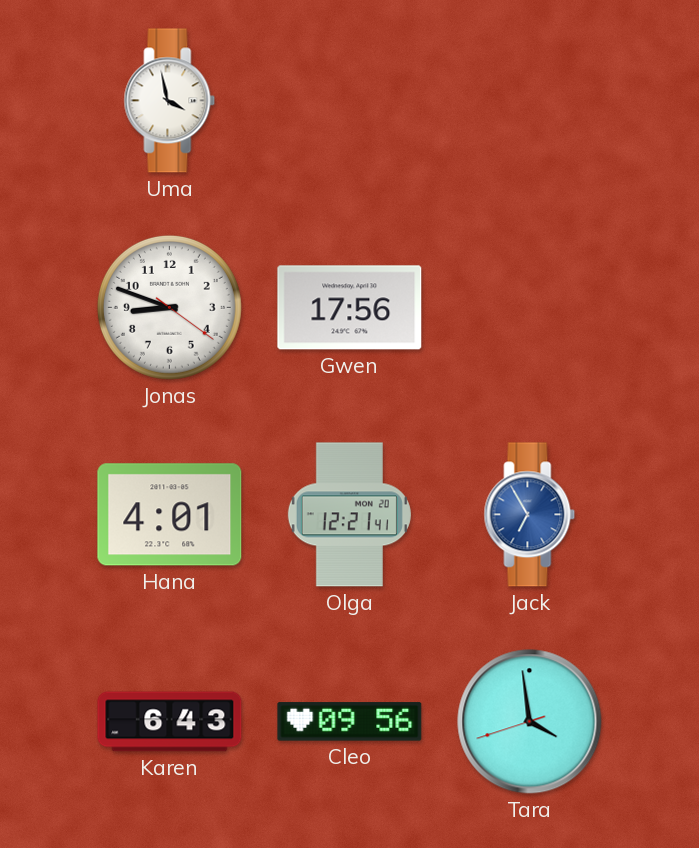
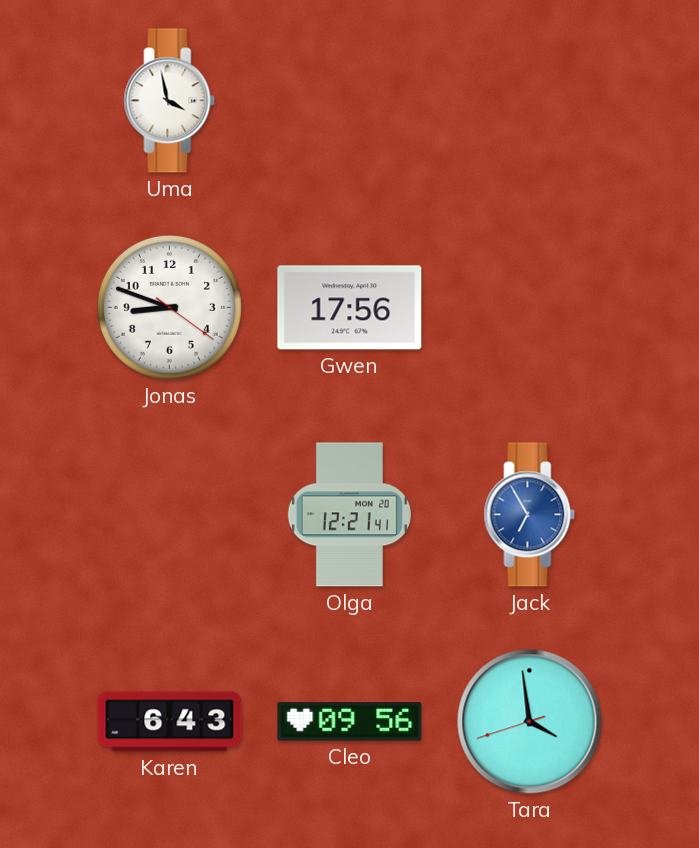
Hana: 4:01 -> none
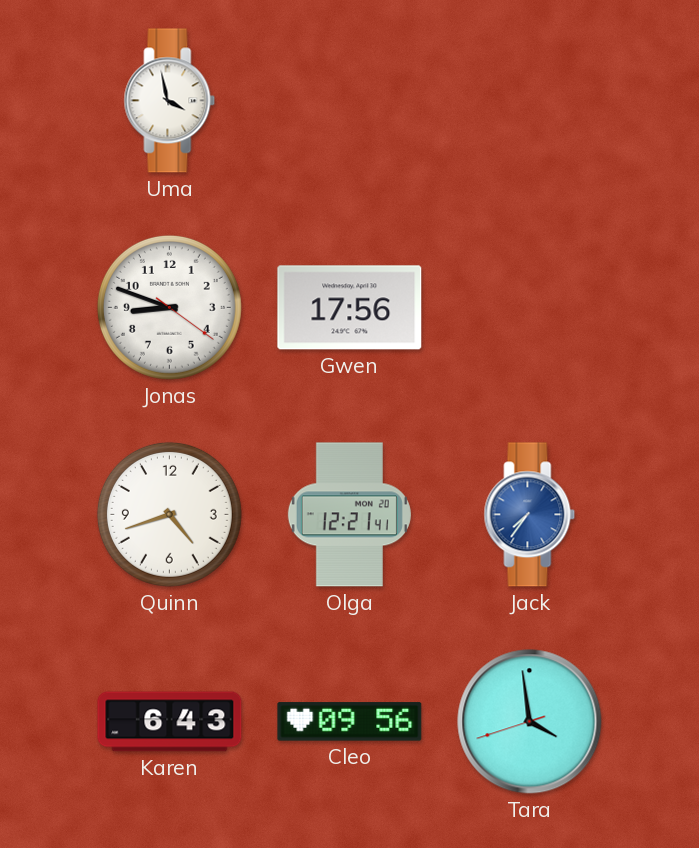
Quinn: none -> 4:42
Jack: 6:55 -> 7:36
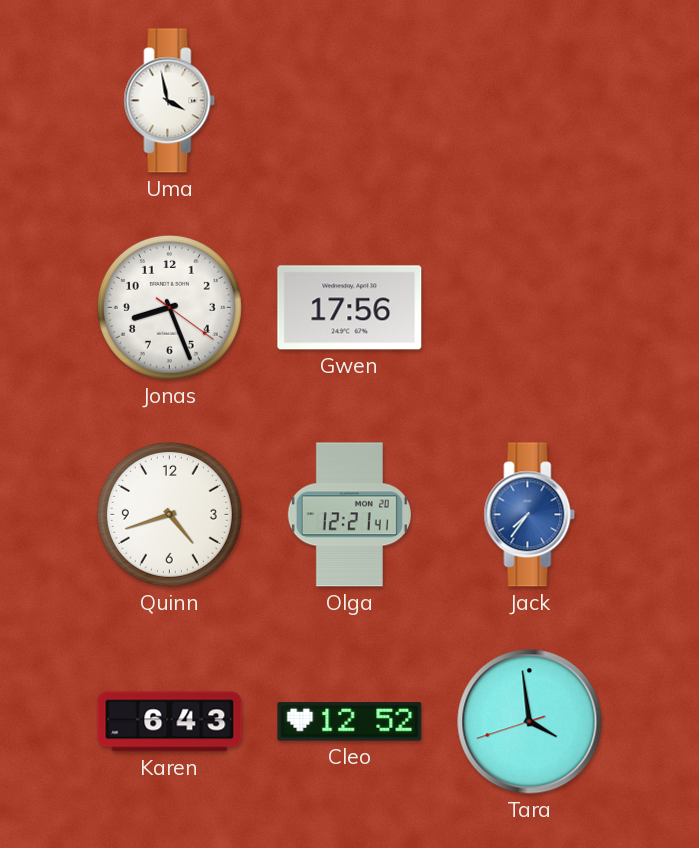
Jonas: 8:48 -> 8:26
Cleo: 09:56 -> 12:52
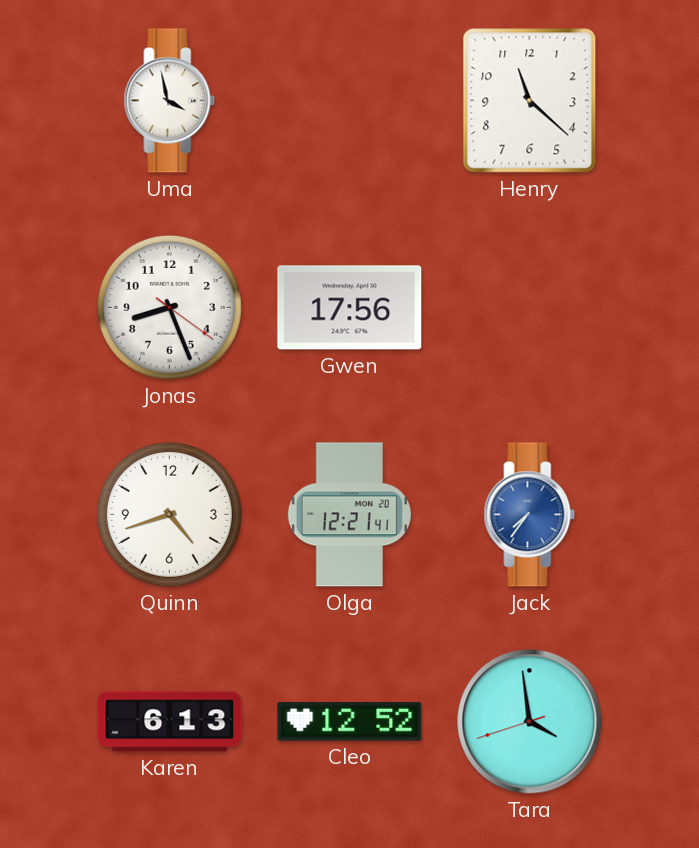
Henry: none -> 11:22
Karen: 6:43 -> 6:13
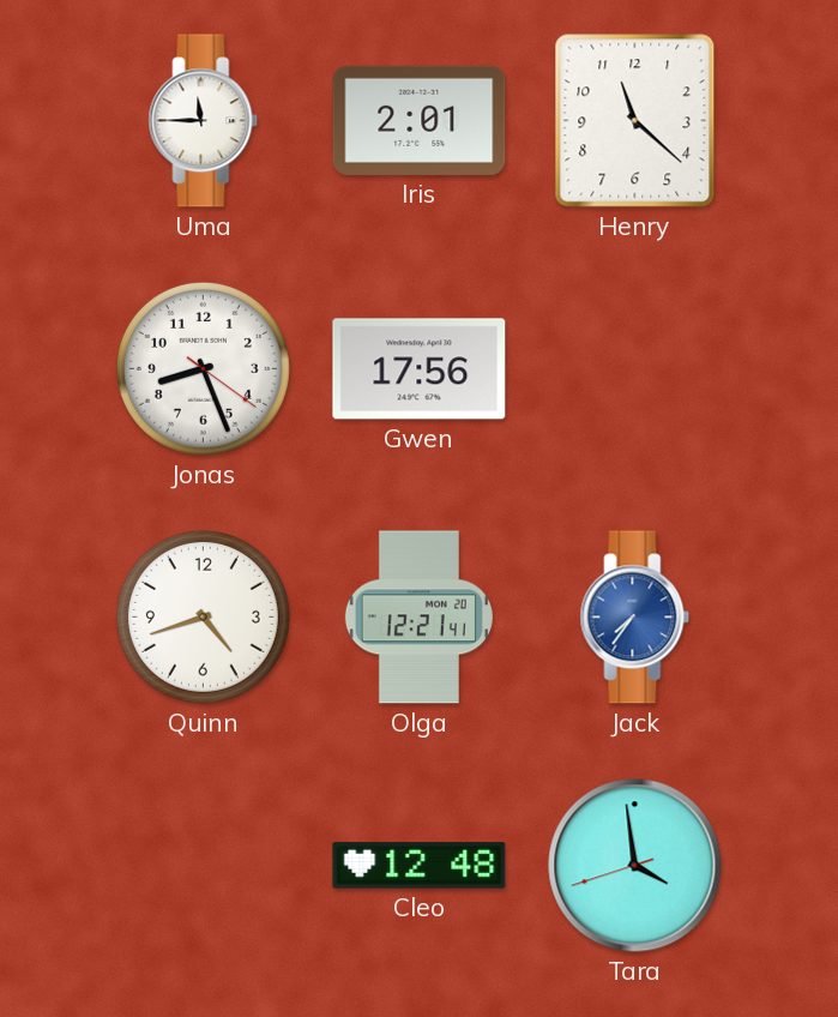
Uma: 3:58 -> 11:45
Iris: none -> 2:01
Karen: 6:13 -> none
Cleo: 12:52 -> 12:48
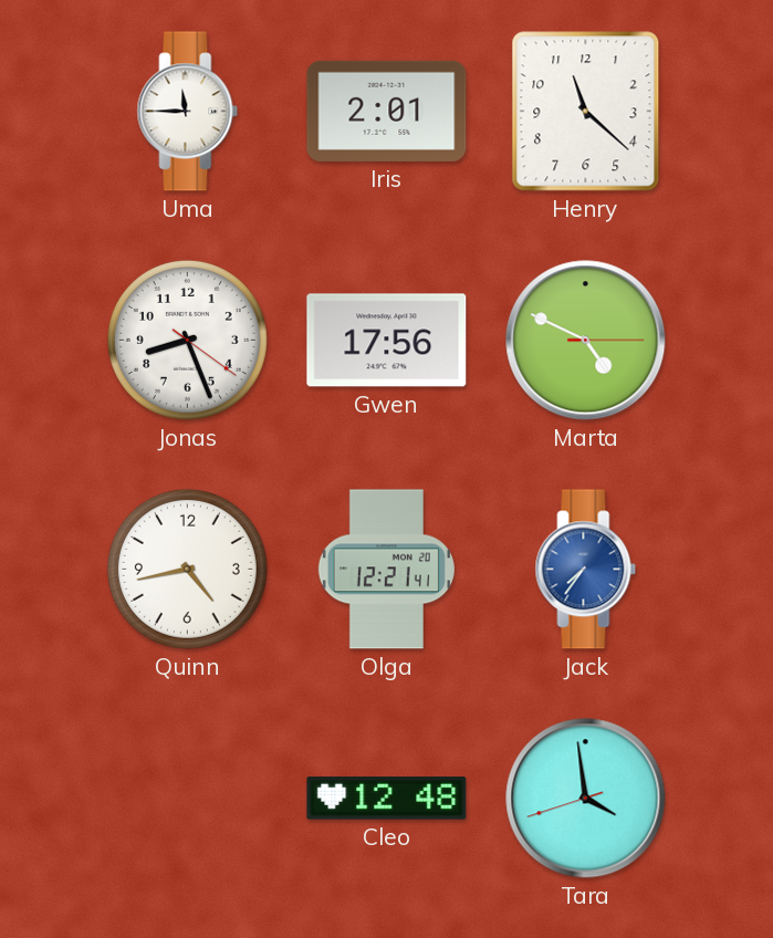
Marta: none -> 4:49
Quinn: 4:42 -> 4:43
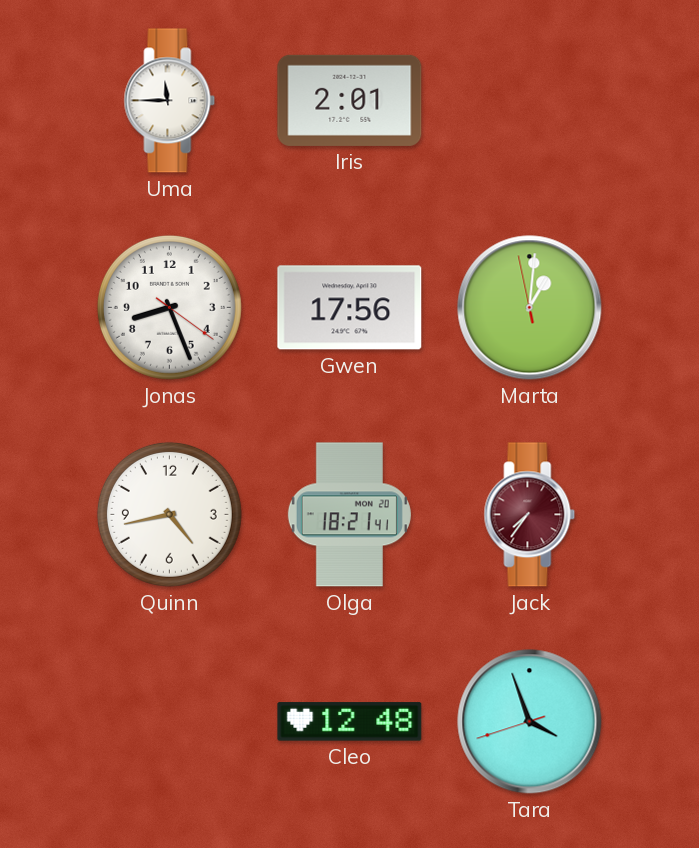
Henry: 11:22 -> none
Marta: 4:49 -> 1:00
Olga: 12:21 -> 18:21
Jack dial: blue -> burgundy
Tara: 3:58 -> 3:56
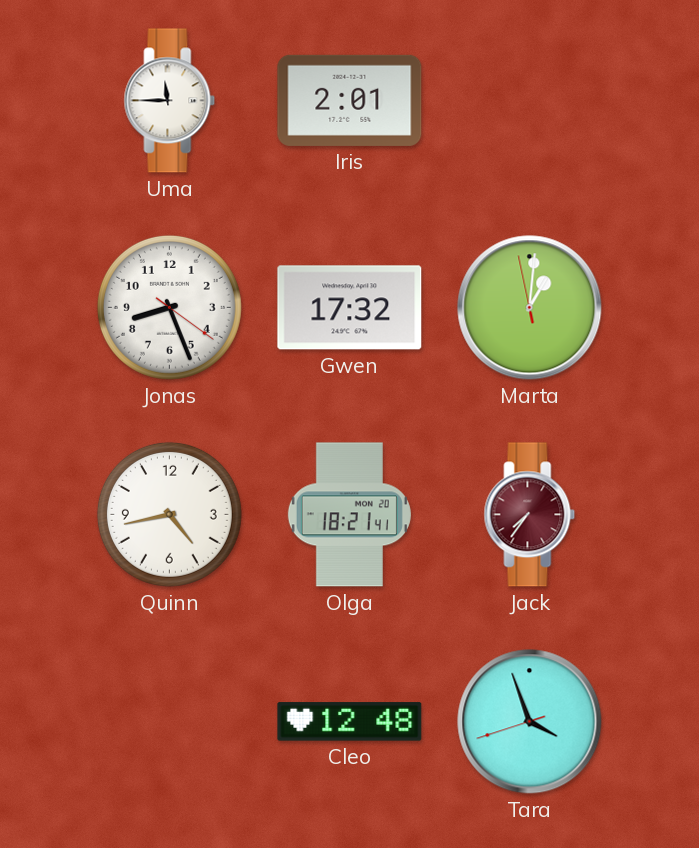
Gwen: 17:56 -> 17:32
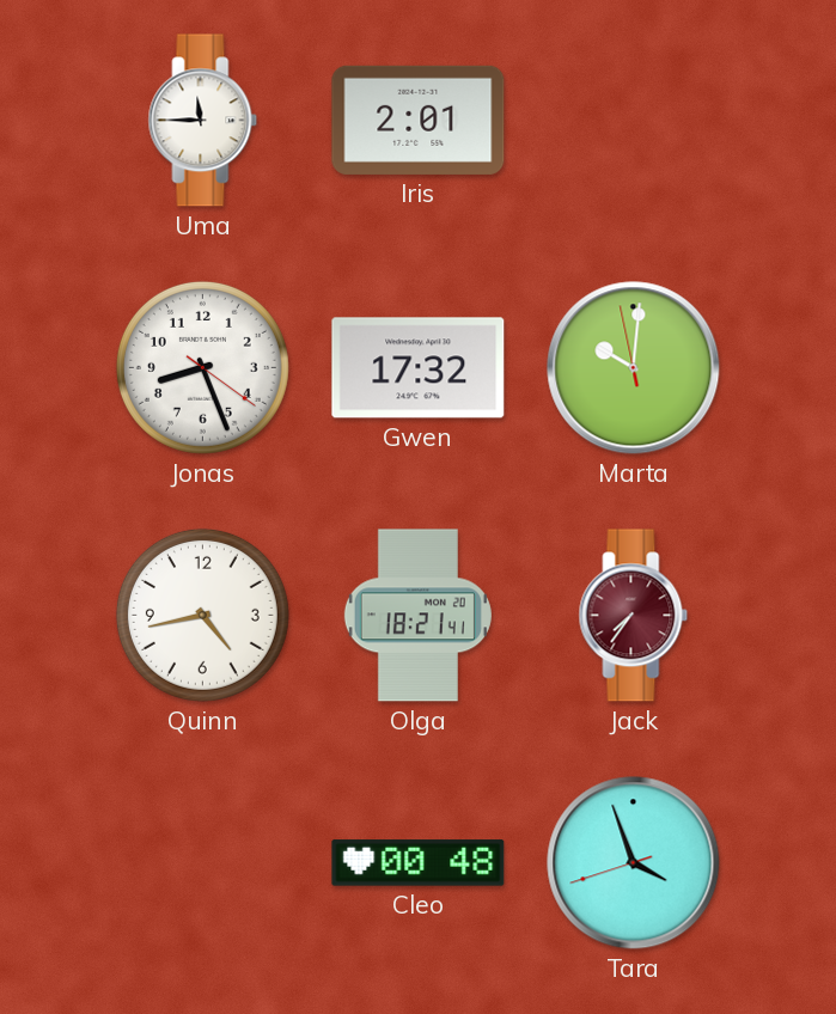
Marta: 1:00 -> 10:00
Cleo: 12:48 -> 00:48
